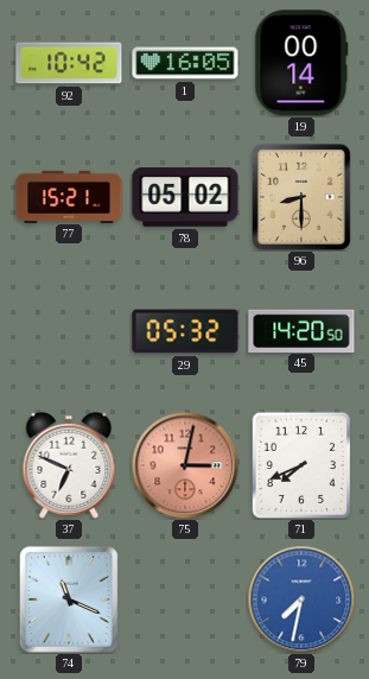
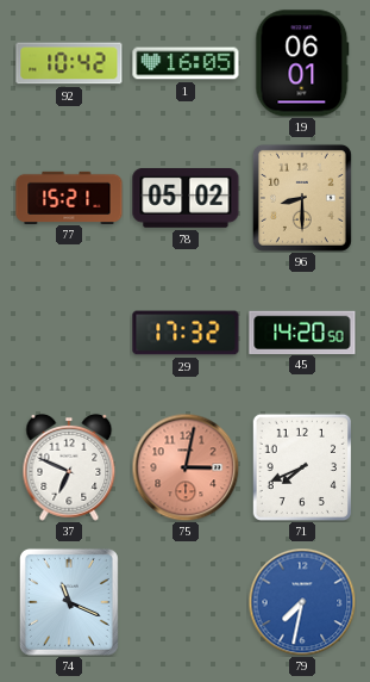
19: 00:14 -> 06:01
29: 05:32 -> 17:32
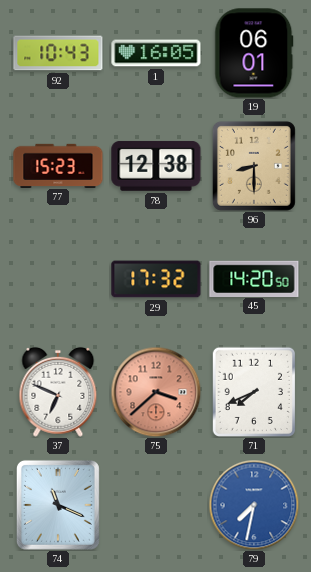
92: 10:42 -> 10:43
77: 15:21 -> 15:23
78: 05:02 -> 12:38
75: 3:02 -> 3:38
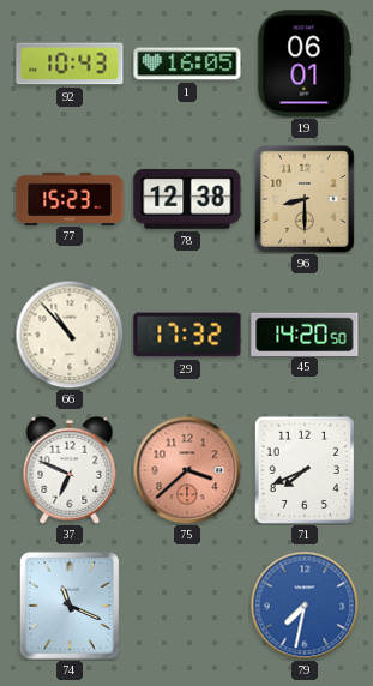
66: none -> 10:53
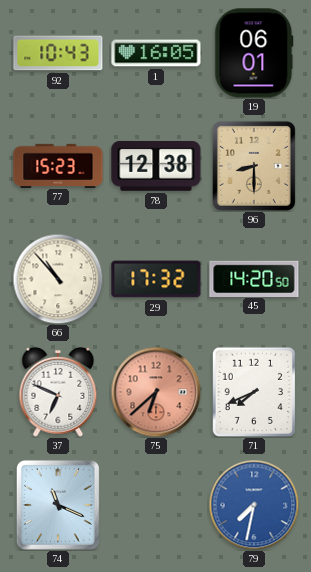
75: 3:38 -> 6:38
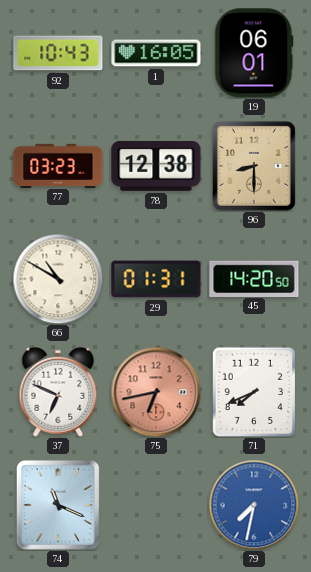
77: 15:23 -> 03:23
66: 10:53 -> 10:50
29: 17:32 -> 01:31
75: 6:38 -> 6:43
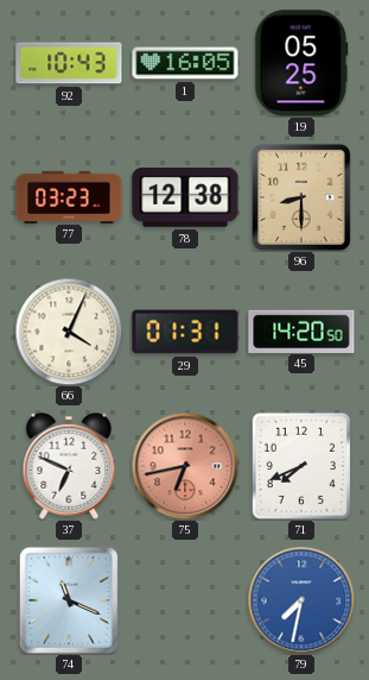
19: 06:01 -> 05:25
66: 10:50 -> 4:04
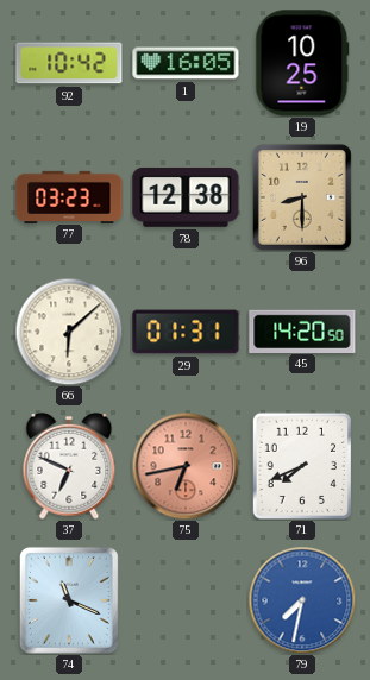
92: 10:43 -> 10:42
19: 05:25 -> 10:25
66: 4:04 -> 6:08
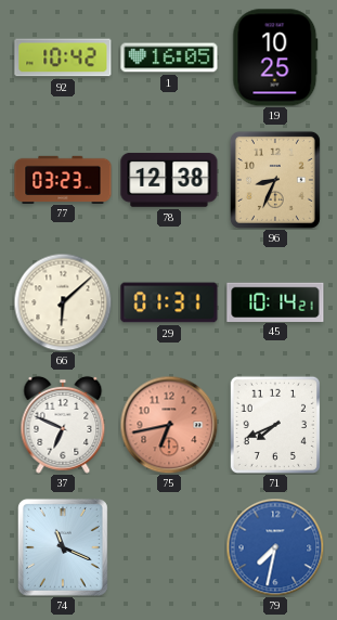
96: 8:30 -> 8:34
45: 14:20 -> 10:14
